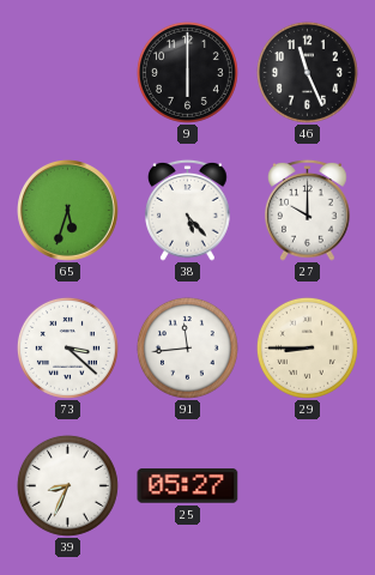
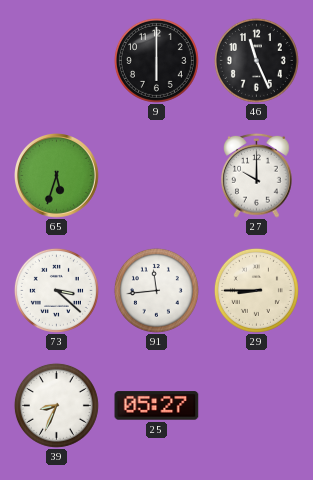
38: 5:23 -> none
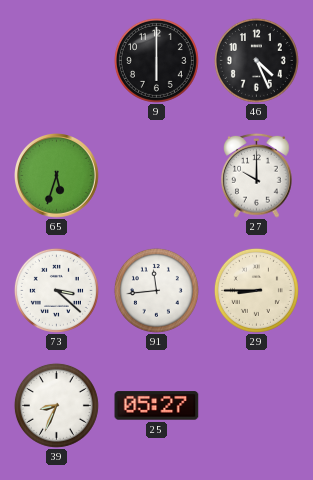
46: 11:26 -> 4:26
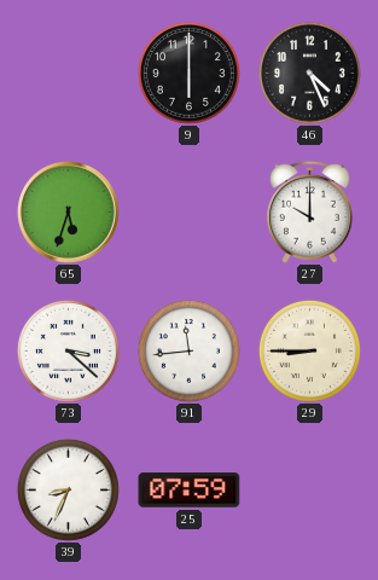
25: 05:27 -> 07:59
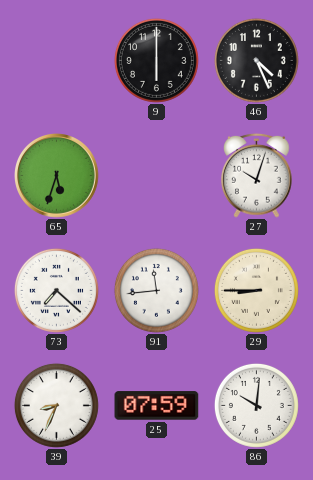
27: 10:00 -> 10:03
73: 3:22 -> 7:22
86: none -> 10:01
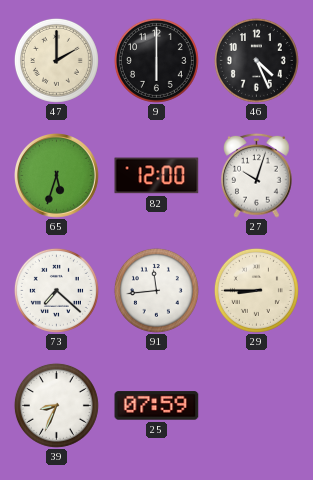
47: none -> 2:00
82: none -> 12:00
86: 10:01 -> none
